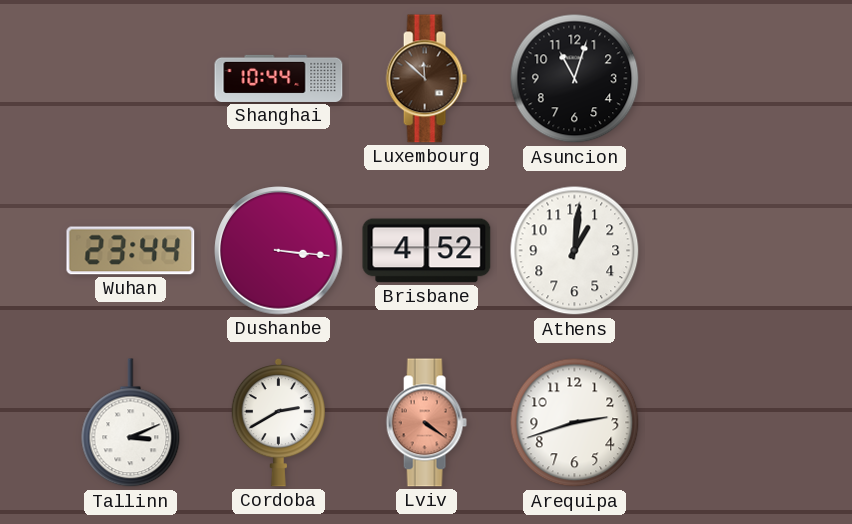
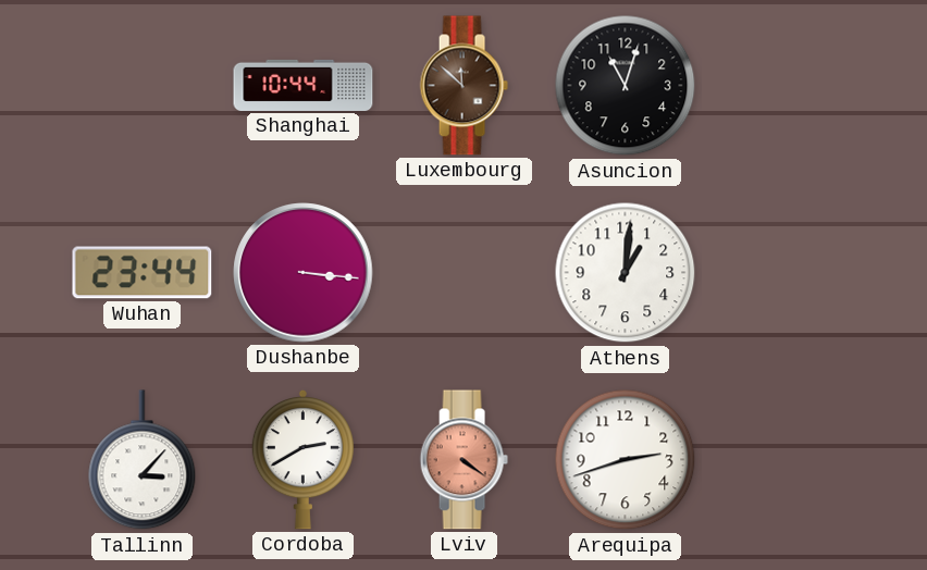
Brisbane: 4:52 -> none
Tallinn: 3:11 -> 3:07
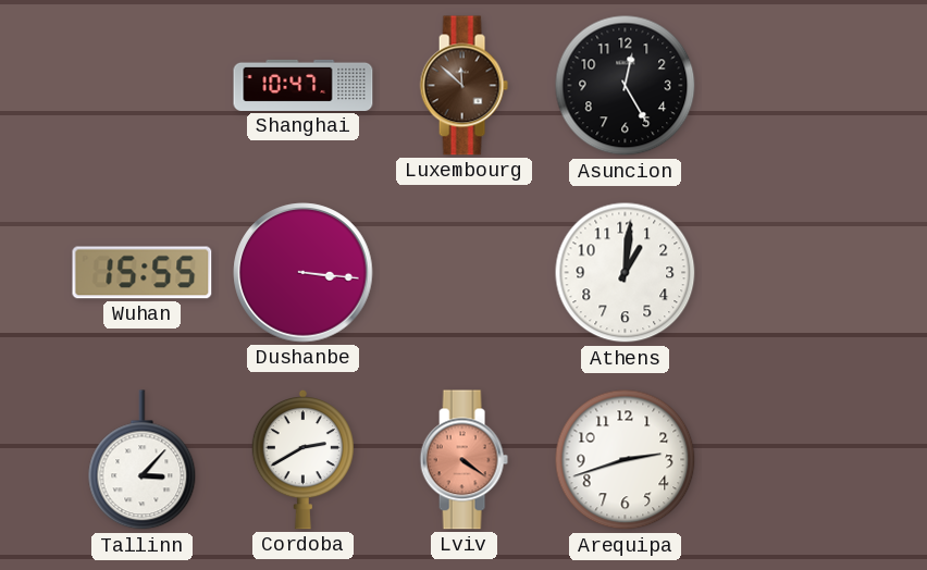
Shanghai: 10:44 -> 10:47
Asuncion: 11:03 -> 12:25
Wuhan: 23:44 -> 15:55
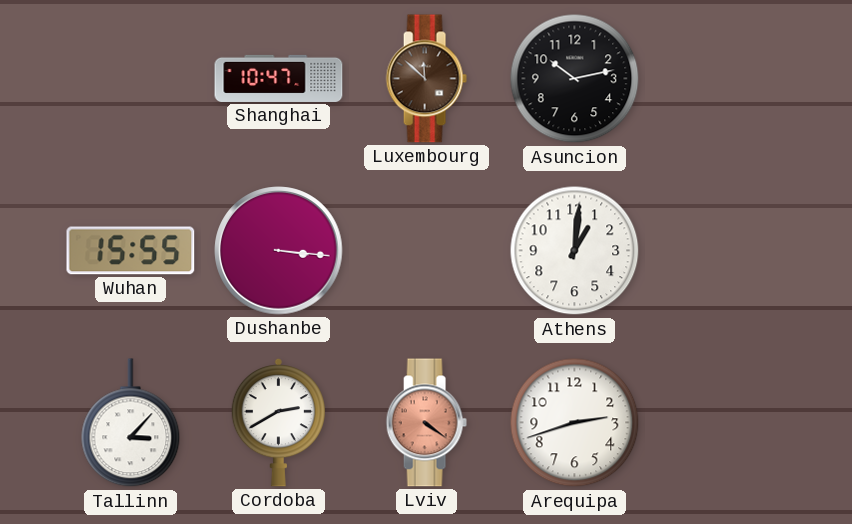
Asuncion: 12:25 -> 10:13
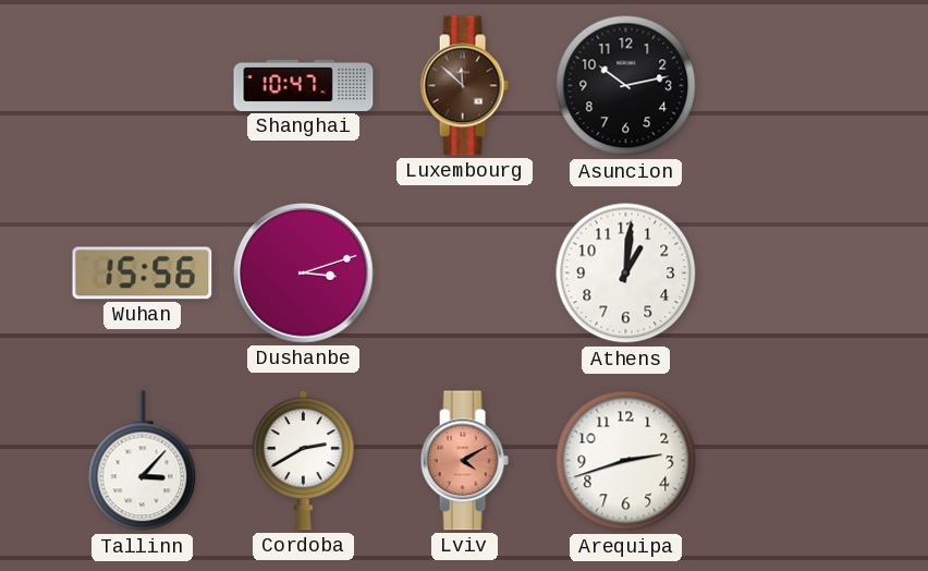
Wuhan: 15:55 -> 15:56
Dushanbe: 3:16 -> 3:12
Lviv: 4:21 -> 4:10
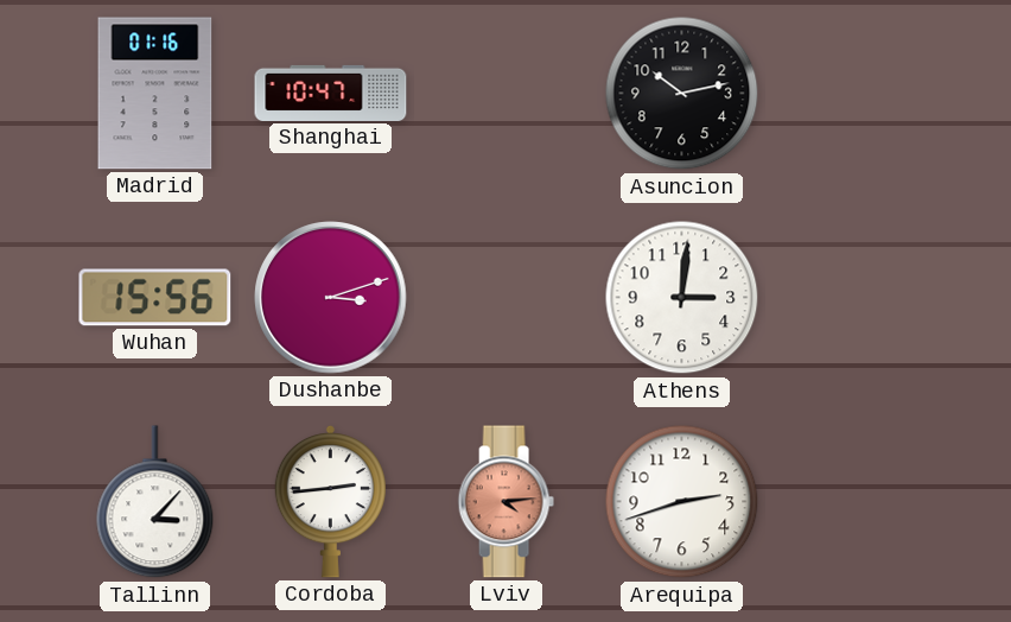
Madrid: none -> 01:16
Luxembourg: 11:52 -> none
Athens: 1:01 -> 3:01
Cordoba: 2:40 -> 2:44
Lviv: 4:10 -> 4:14
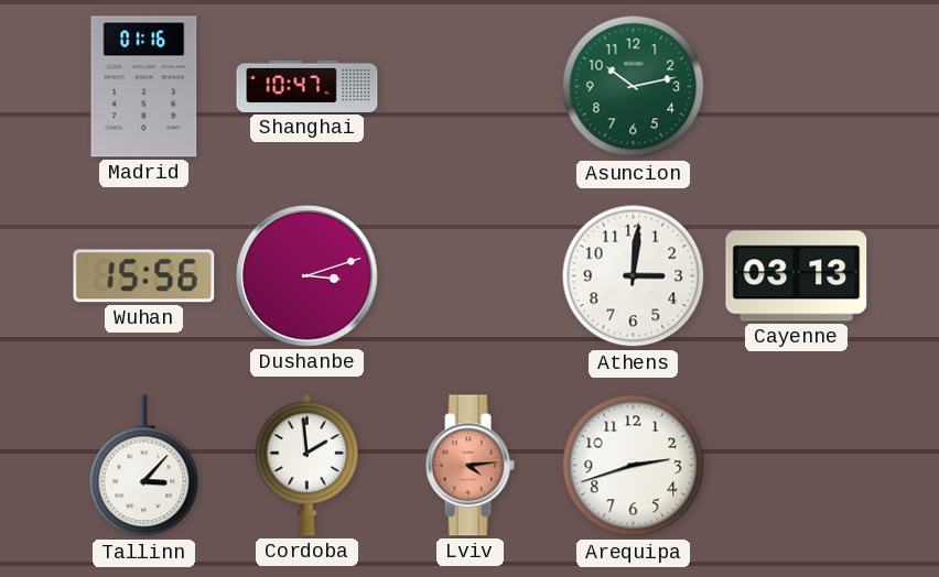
Asuncion dial: black -> green
Cayenne: none -> 03:13
Cordoba: 2:44 -> 1:59
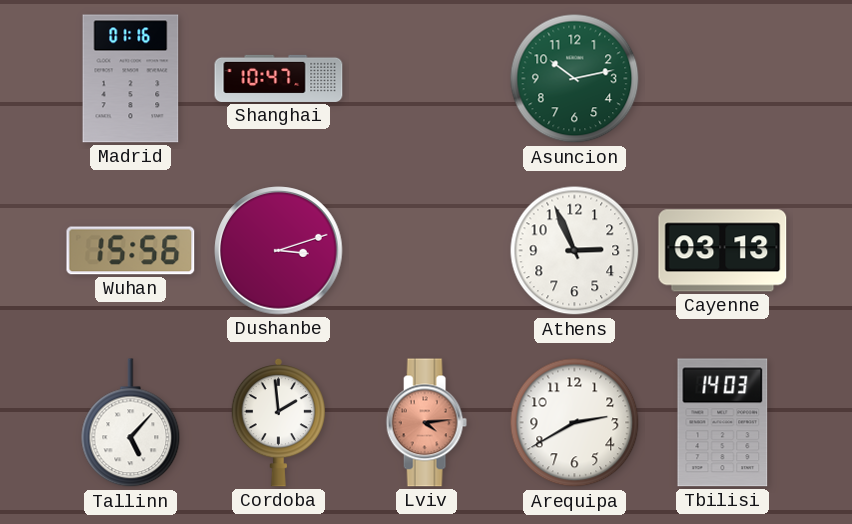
Athens: 3:01 -> 2:56
Tallinn: 3:07 -> 5:07
Arequipa: 2:42 -> 2:40
Tbilisi: none -> 14:03
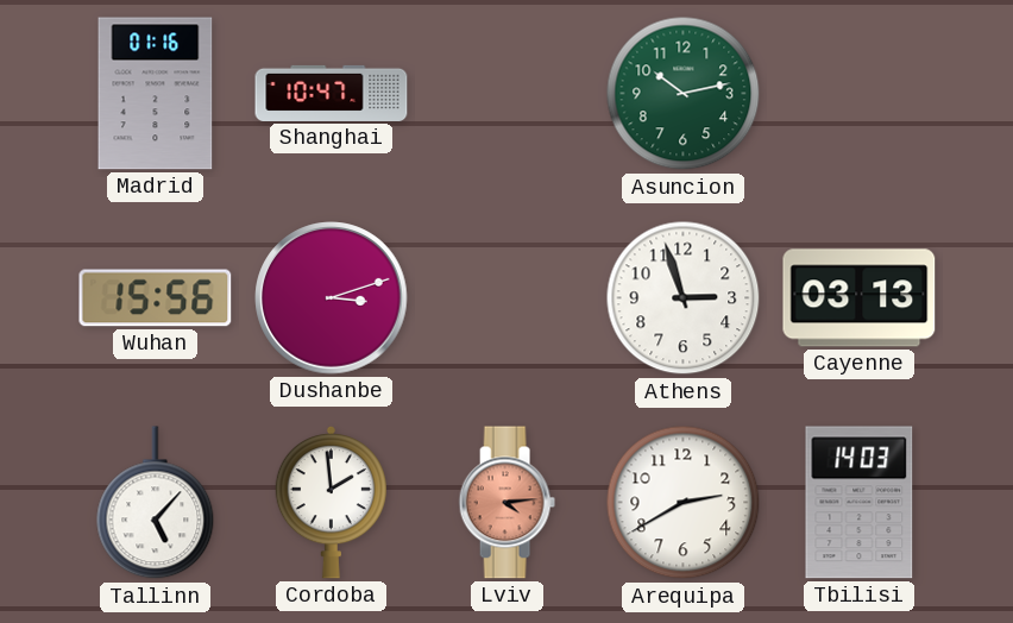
Athens: 2:56 -> 2:57
